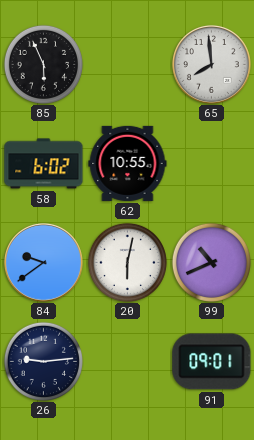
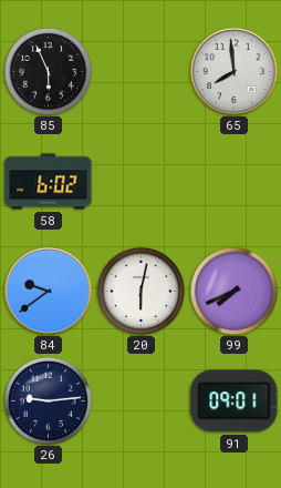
62: 10:55 -> none
99: 10:41 -> 7:41
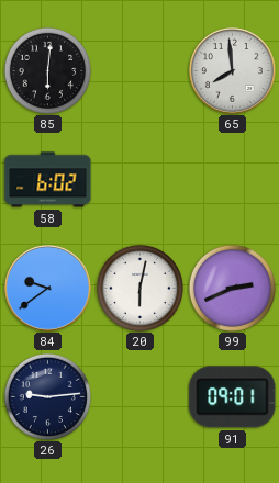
85: 5:56 -> 6:01
99: 7:41 -> 2:41
